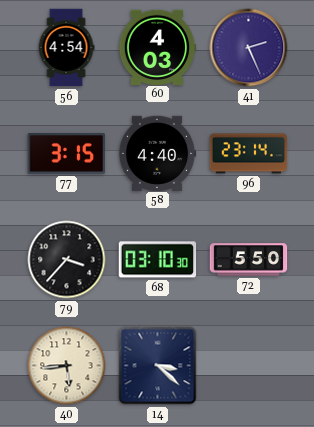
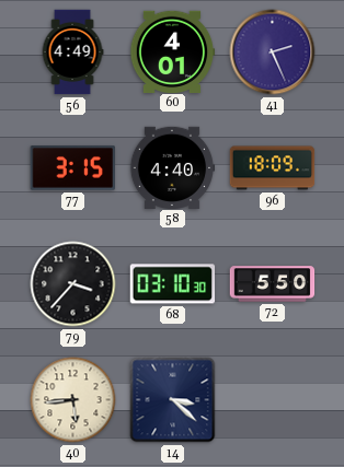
56: 4:54 -> 4:49
60: 4:03 -> 4:01
96: 23:14 -> 18:09
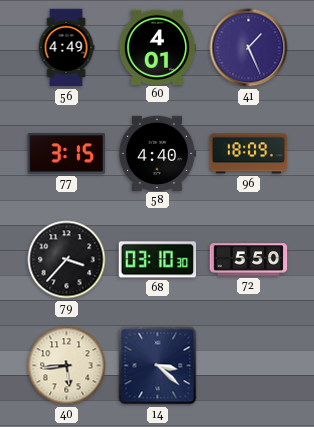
41: 2:26 -> 1:26
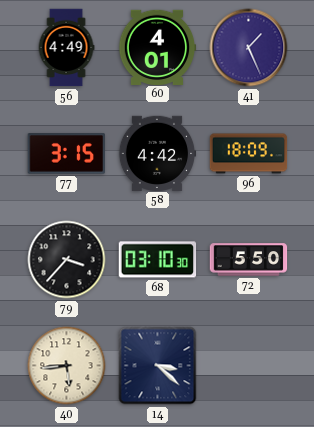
58: 4:40 -> 4:42
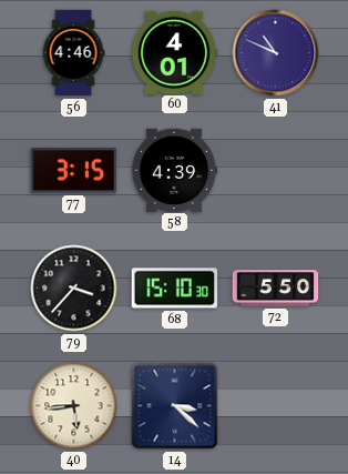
56: 4:49 -> 4:46
41: 1:26 -> 10:49
58: 4:42 -> 4:39
96: 18:09 -> none
68: 03:10 -> 15:10
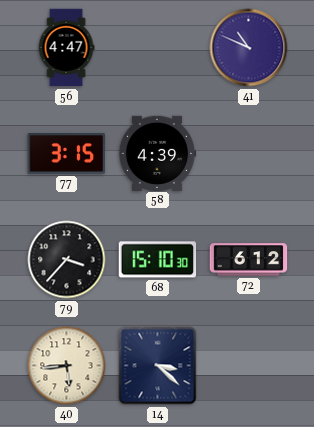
56: 4:46 -> 4:47
60: 4:01 -> none
72: 5:50 -> 6:12
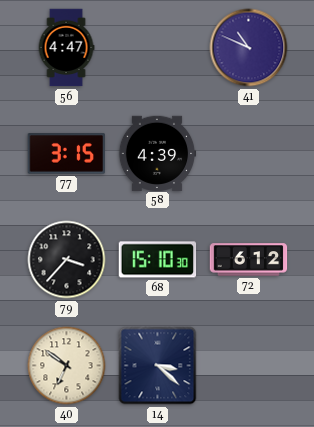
40: 5:44 -> 6:51
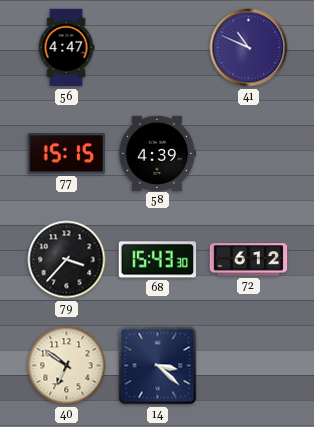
77: 3:15 -> 15:15
68: 15:10 -> 15:43
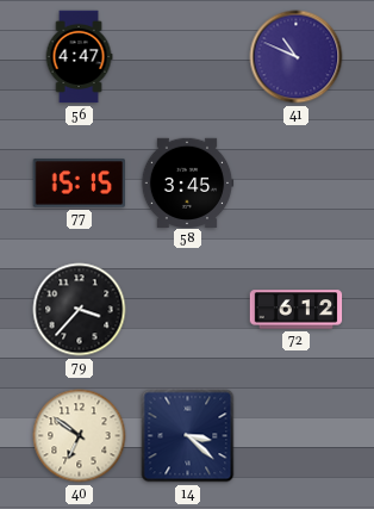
58: 4:39 -> 3:45
68: 15:43 -> none
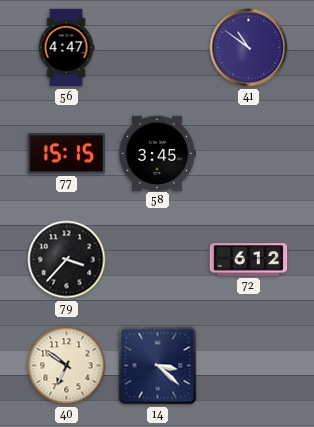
41: 10:49 -> 10:51
